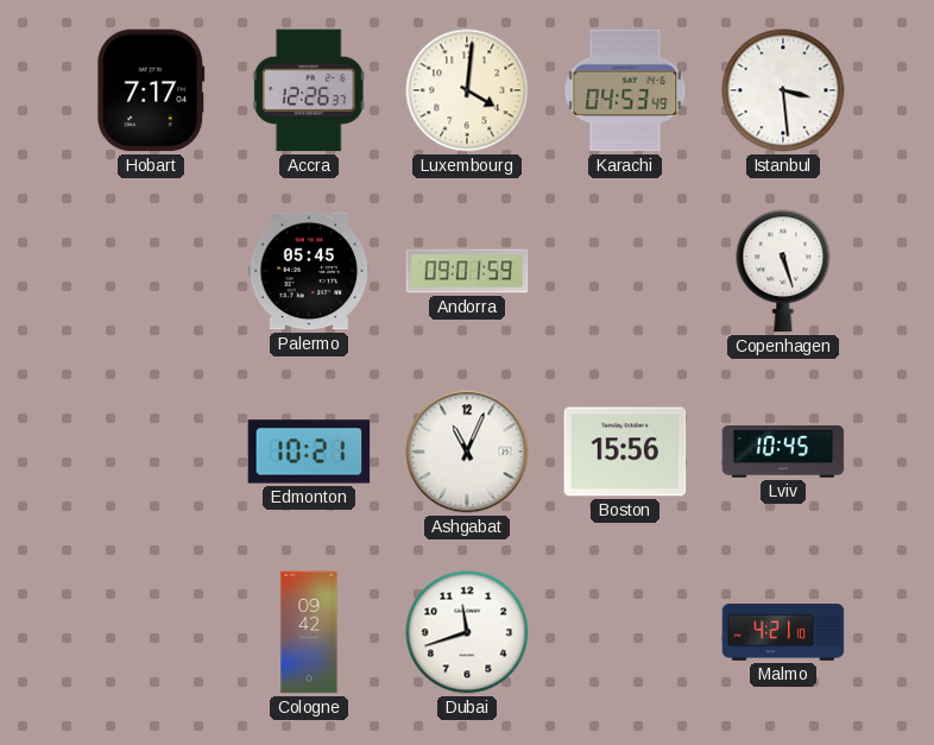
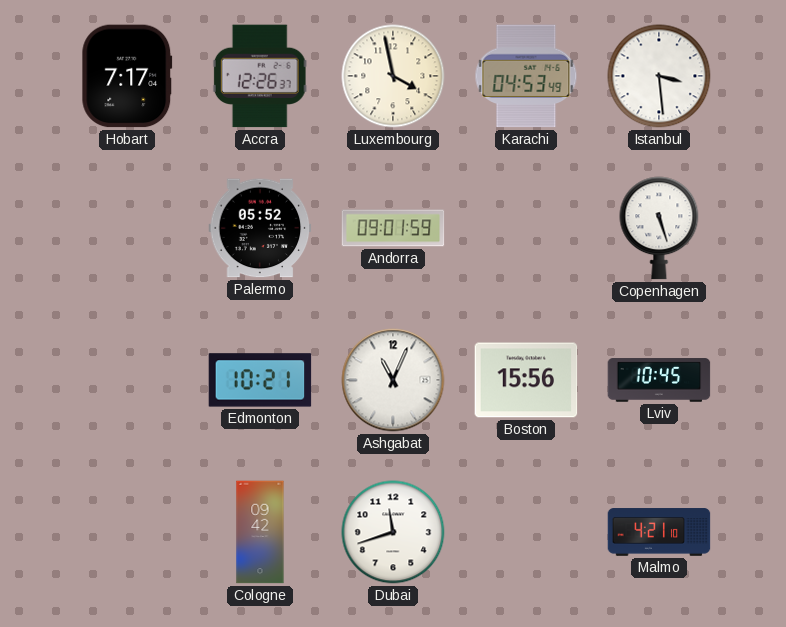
Luxembourg: 4:01 -> 3:58
Palermo: 05:45 -> 05:52
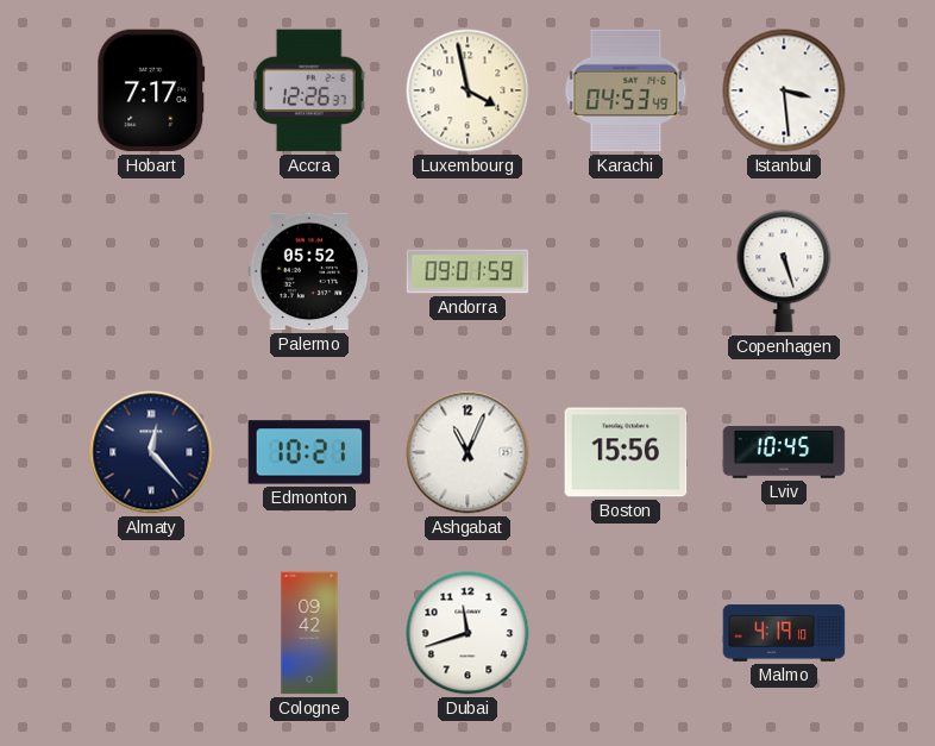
Almaty: none -> 12:23
Malmo: 4:21 -> 4:19
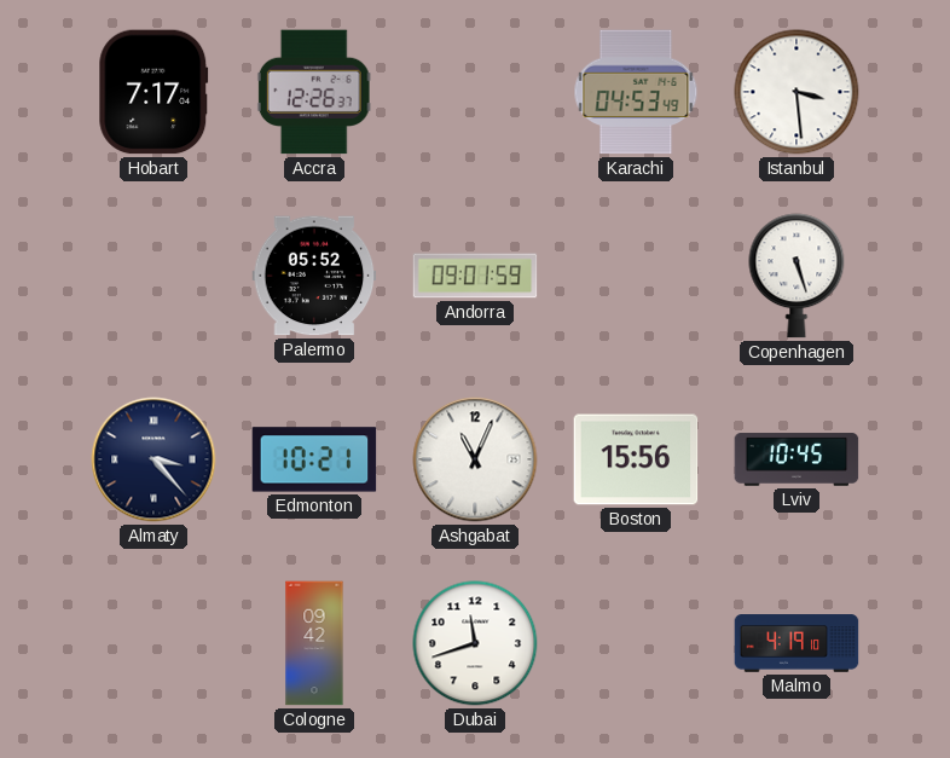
Luxembourg: 3:58 -> none
Almaty: 12:23 -> 3:23
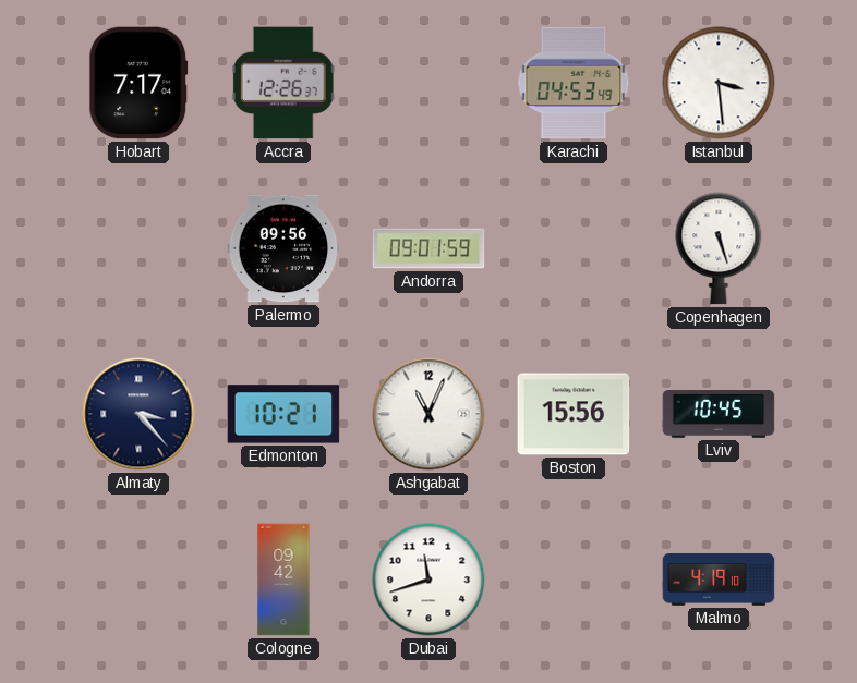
Palermo: 05:52 -> 09:56
